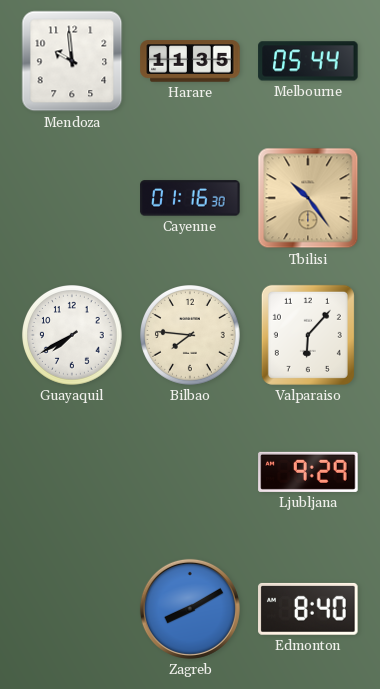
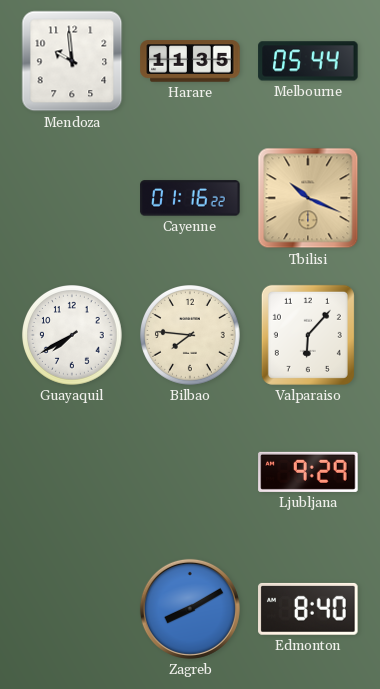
Cayenne: 01:16:30 -> 01:16:22
Tbilisi: 10:24 -> 10:19
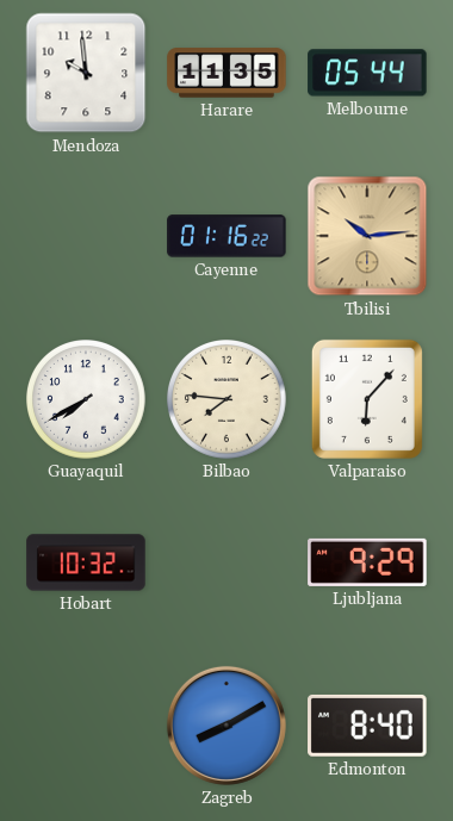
Tbilisi: 10:19 -> 10:14
Hobart: none -> 10:32
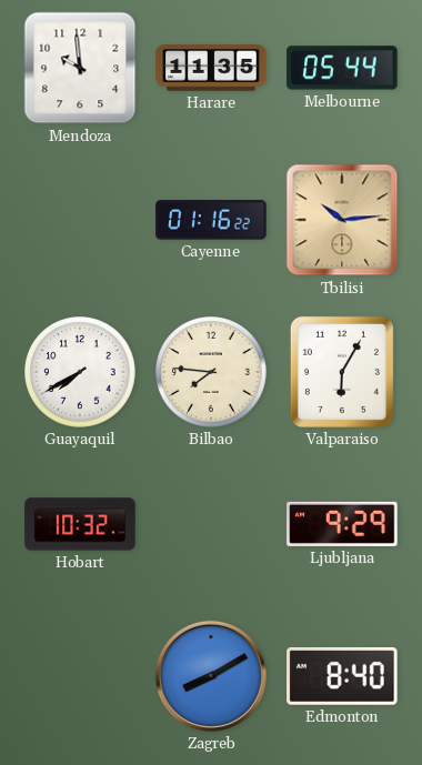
Valparaiso: 6:07 -> 6:05
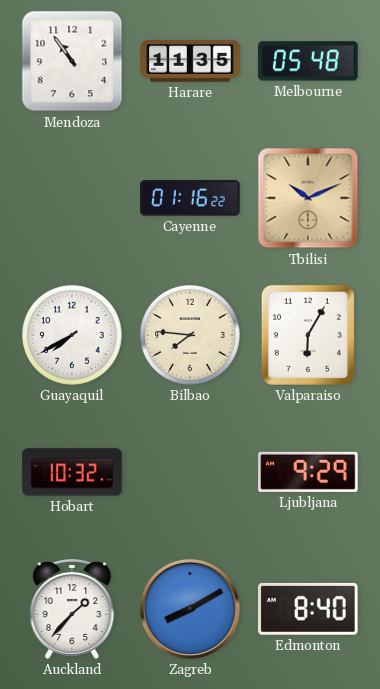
Mendoza: 9:59 -> 10:54
Melbourne: 05:44 -> 05:48
Tbilisi: 10:14 -> 10:11
Auckland: none -> 1:37
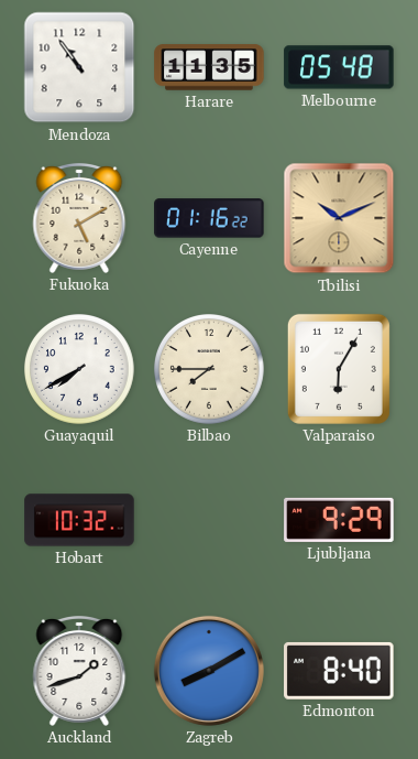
Fukuoka: none -> 5:10
Bilbao: 7:46 -> 7:45
Auckland: 1:37 -> 1:42
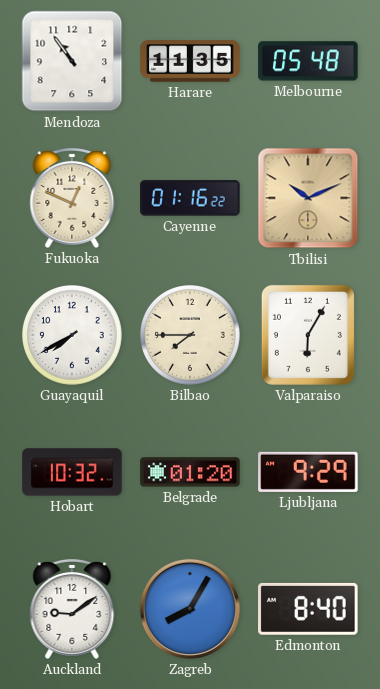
Fukuoka: 5:10 -> 12:49
Belgrade: none -> 01:20
Auckland: 1:42 -> 9:09
Zagreb: 8:10 -> 8:05
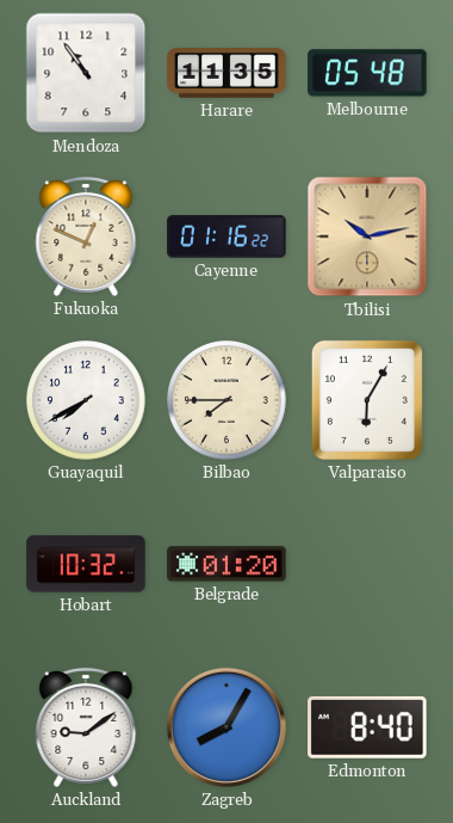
Tbilisi: 10:11 -> 10:13
Ljubljana: 9:29 -> none
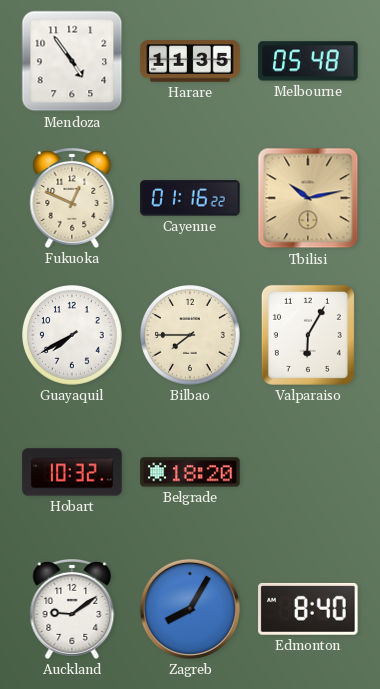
Mendoza: 10:54 -> 4:54
Belgrade: 01:20 -> 18:20
